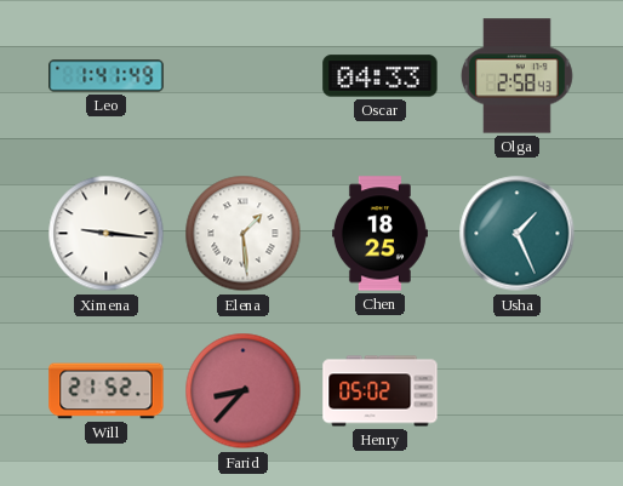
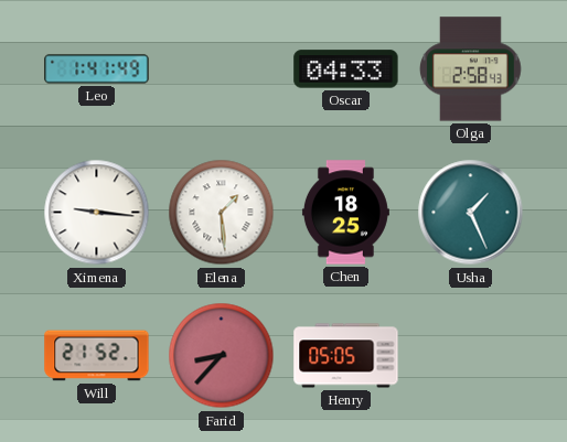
Henry: 05:02 -> 05:05
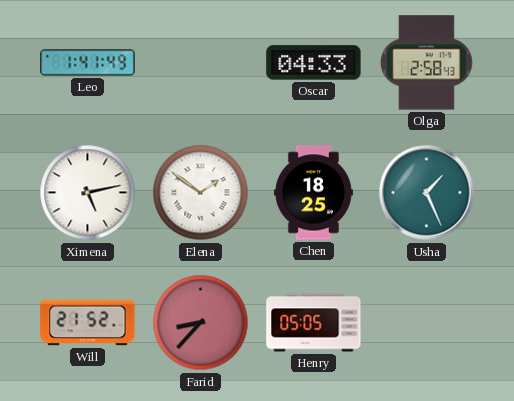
Ximena: 9:16 -> 5:13
Elena: 1:29 -> 1:51
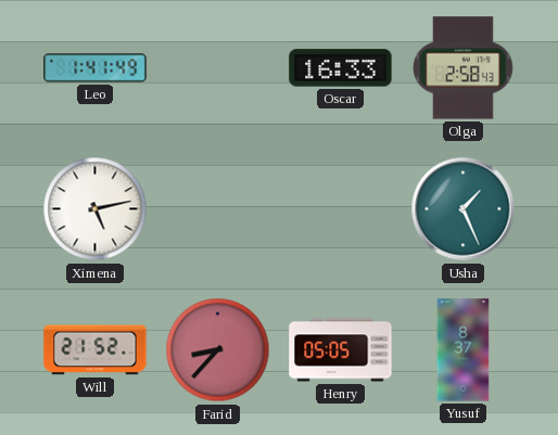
Oscar: 04:33 -> 16:33
Elena: 1:51 -> none
Chen: 18:25 -> none
Yusuf: none -> 8:37
